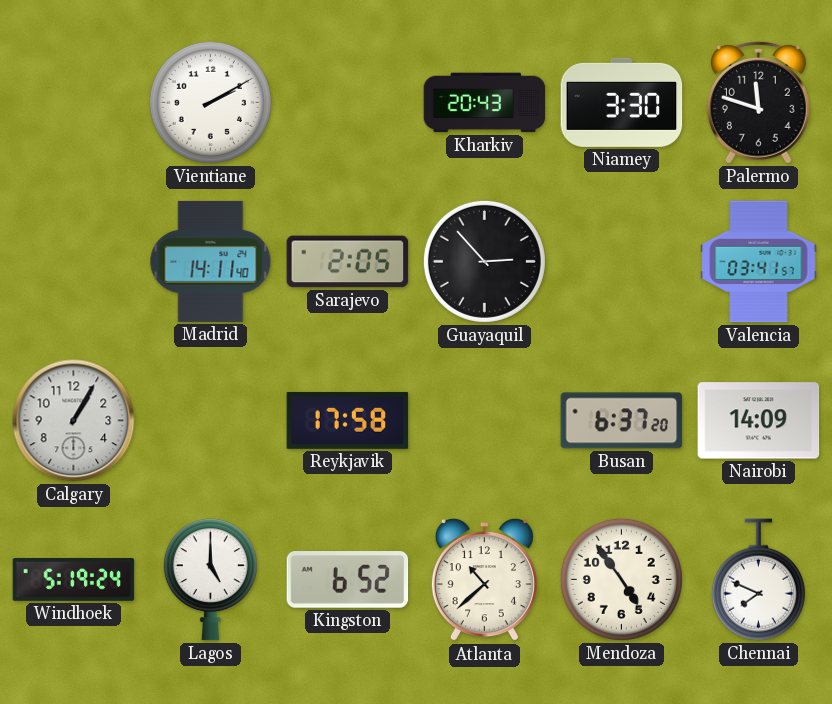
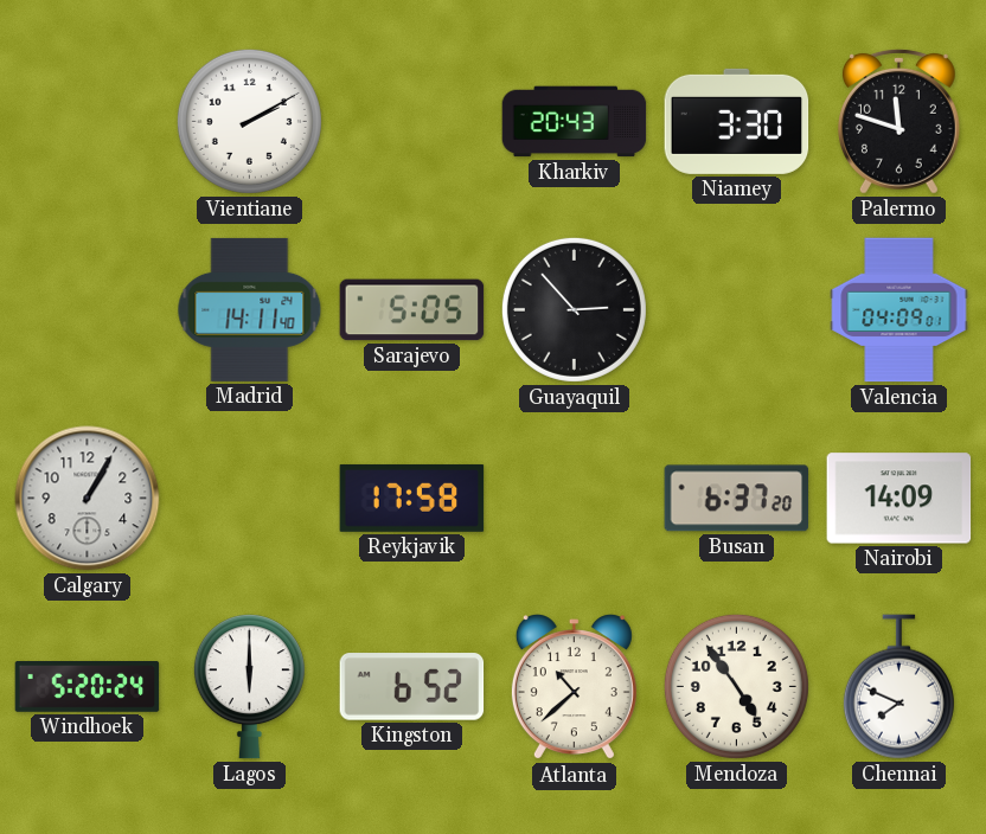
Sarajevo: 2:05 -> 5:05
Valencia: 03:41 -> 04:09
Windhoek: 5:19 -> 5:20
Lagos: 5:00 -> 6:00
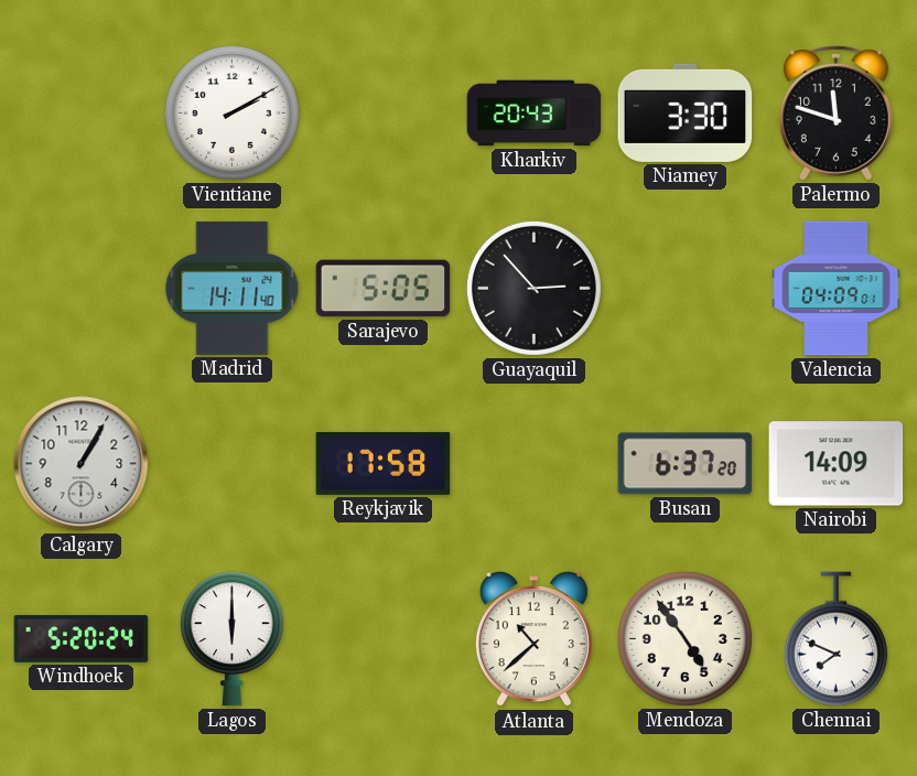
Kingston: 6:52 -> none
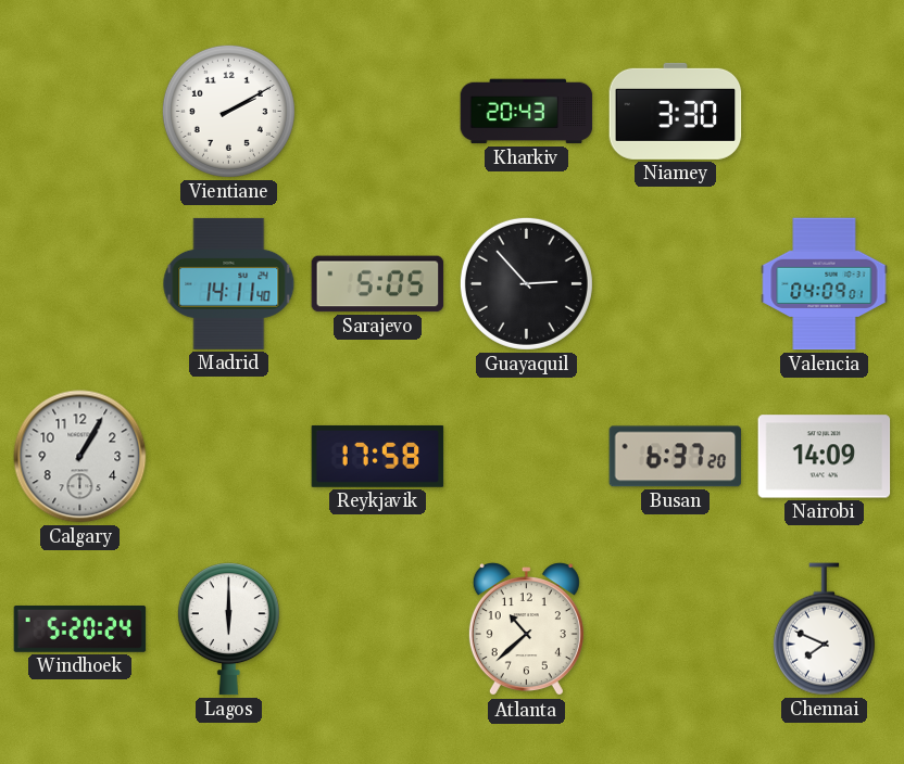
Palermo: 11:48 -> none
Mendoza: 4:54 -> none
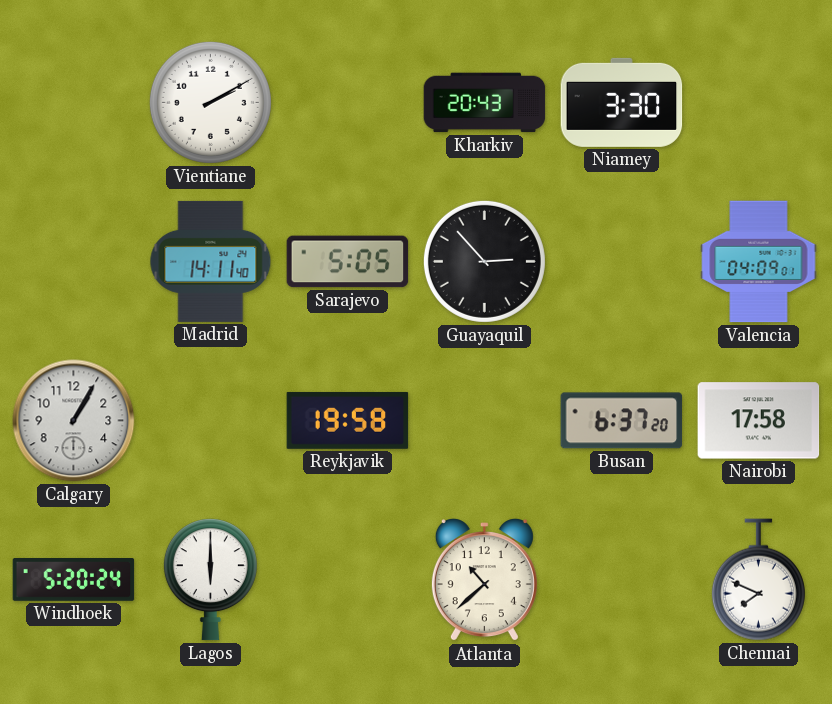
Reykjavik: 17:58 -> 19:58
Nairobi: 14:09 -> 17:58
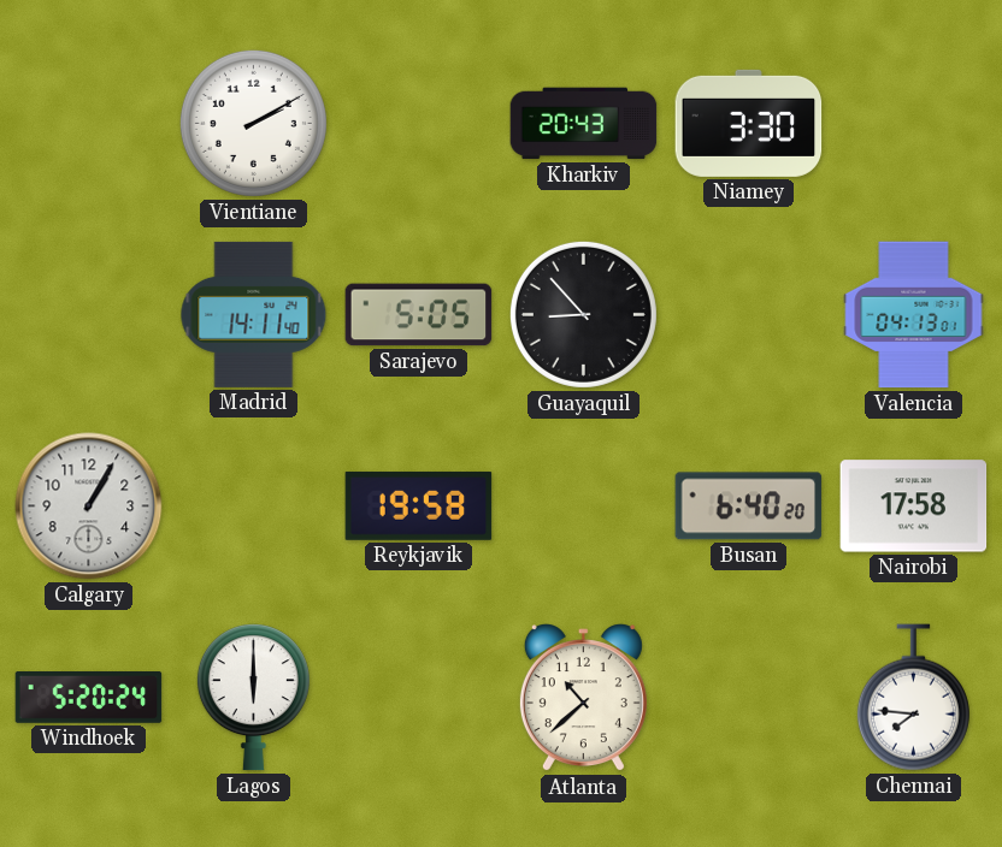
Guayaquil: 2:53 -> 8:53
Valencia: 04:09 -> 04:13
Busan: 6:37 -> 6:40
Chennai: 7:49 -> 7:46
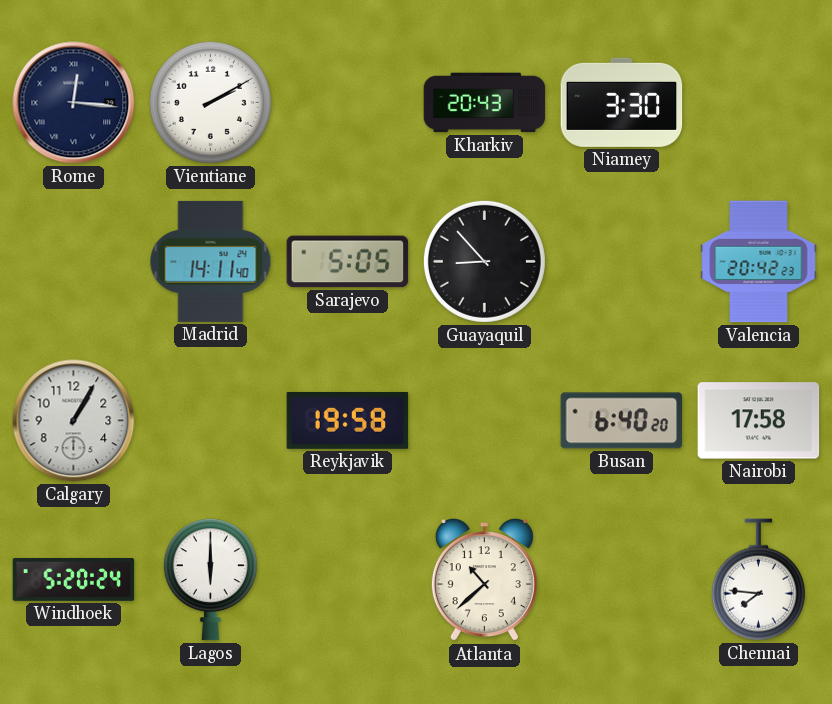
Rome: none -> 12:16
Valencia: 04:13 -> 20:42
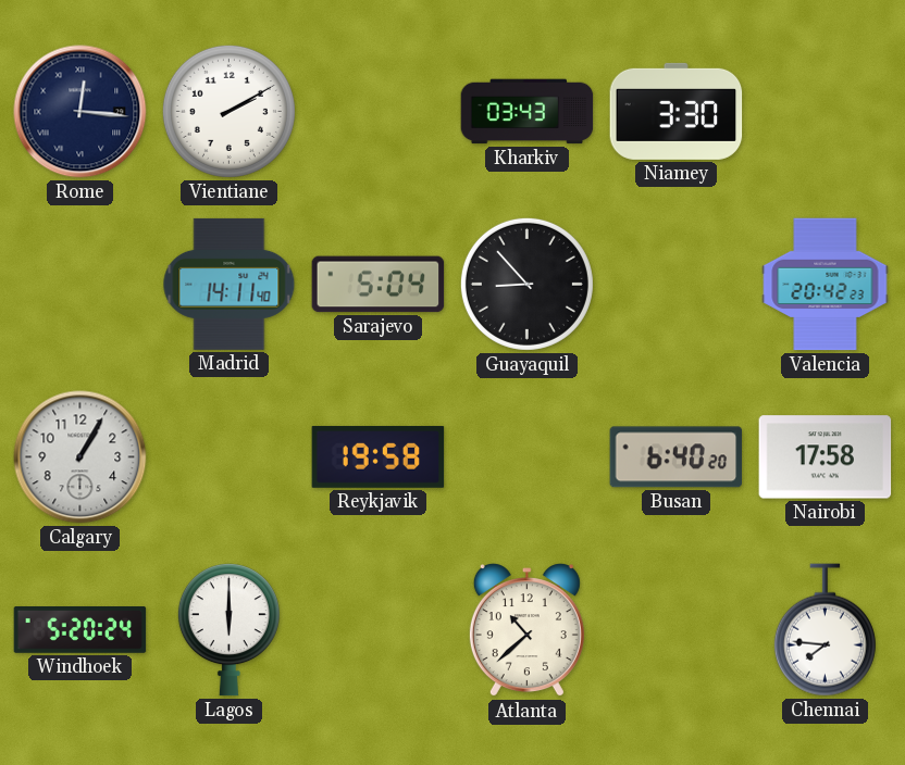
Kharkiv: 20:43 -> 03:43
Sarajevo: 5:05 -> 5:04
